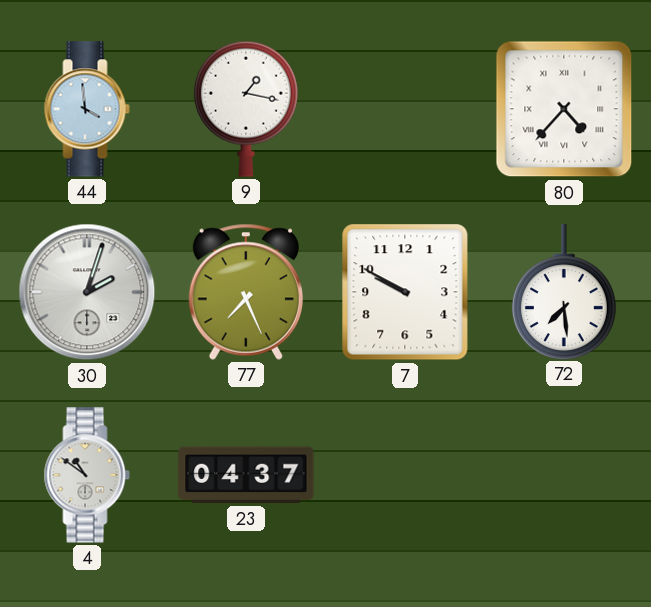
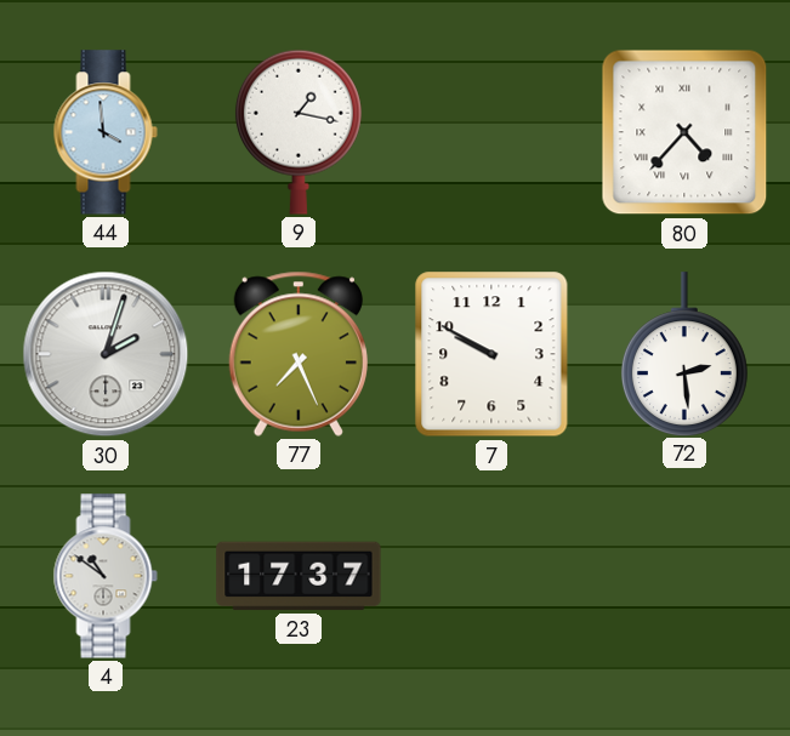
72: 7:29 -> 2:29
23: 04:37 -> 17:37
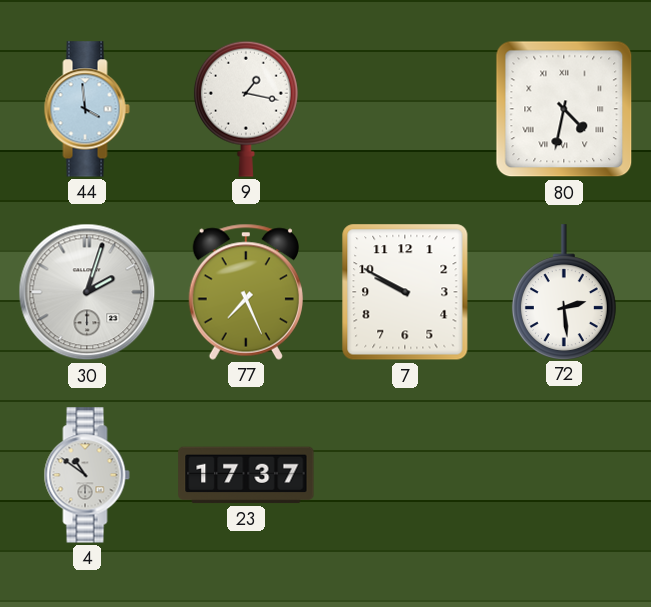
80: 4:37 -> 4:32
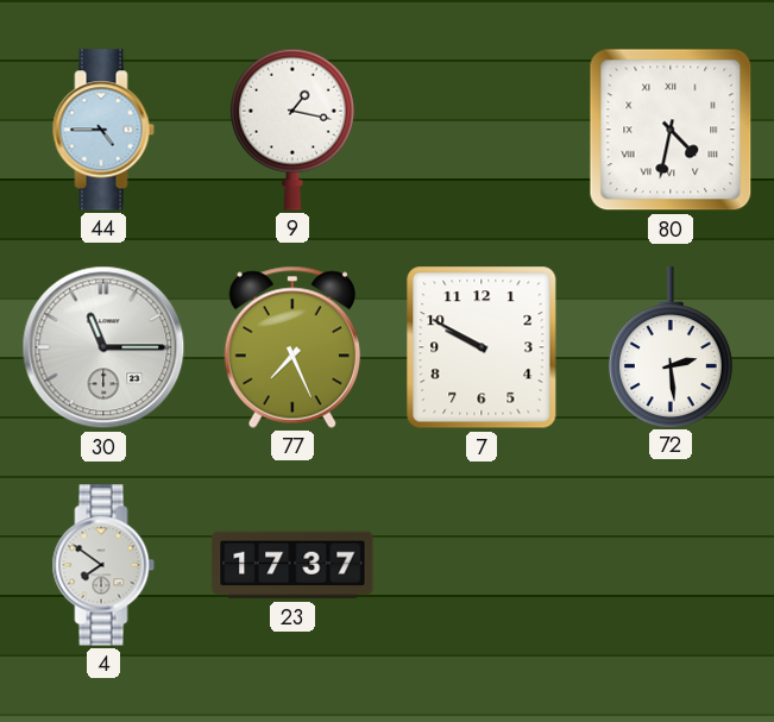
44: 3:59 -> 4:45
30: 2:03 -> 11:15
4: 10:51 -> 7:51
